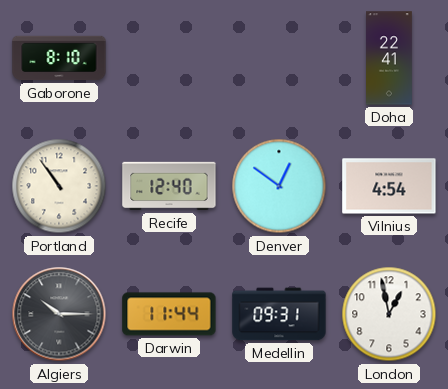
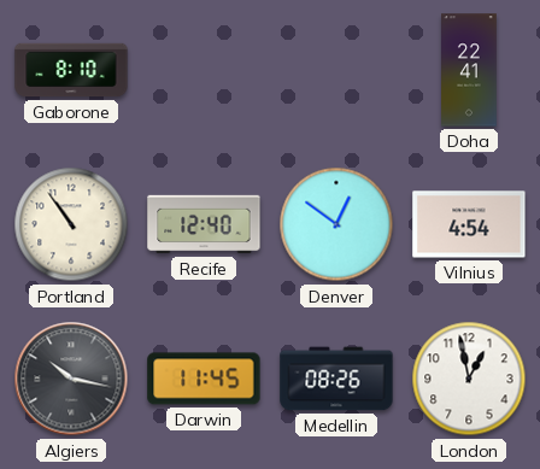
Algiers: 10:15 -> 10:17
Darwin: 11:44 -> 11:45
Medellin: 09:31 -> 08:26
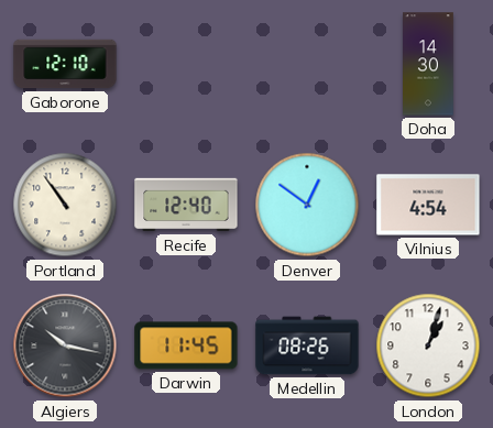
Gaborone: 8:10 -> 12:10
Doha: 22:41 -> 14:30
London: 12:58 -> 1:03
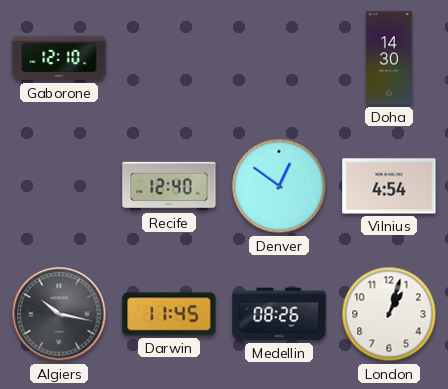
Portland: 10:54 -> none
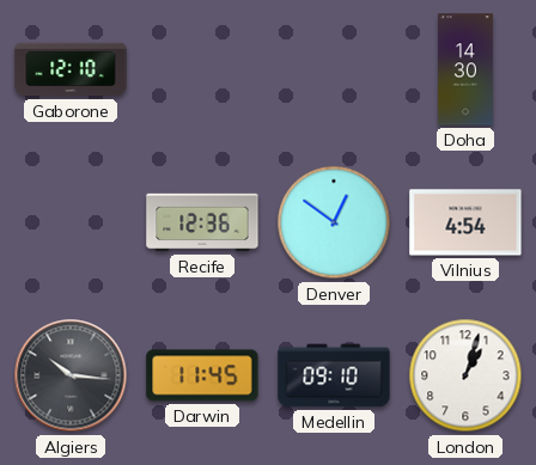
Recife: 12:40 -> 12:36
Algiers: 10:17 -> 10:16
Medellin: 08:26 -> 09:10
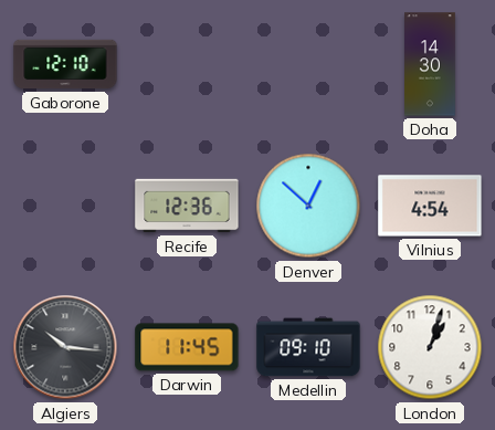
Denver: 12:51 -> 12:52
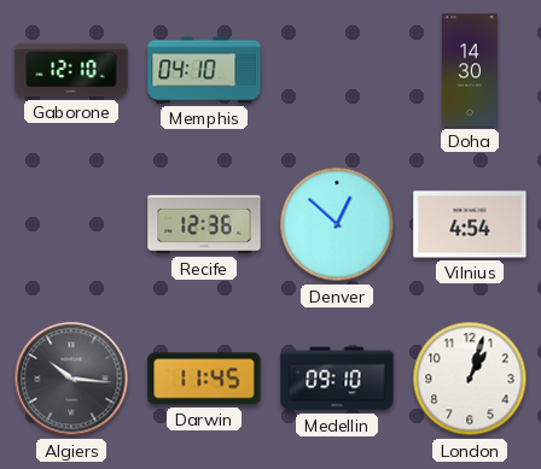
Memphis: none -> 04:10
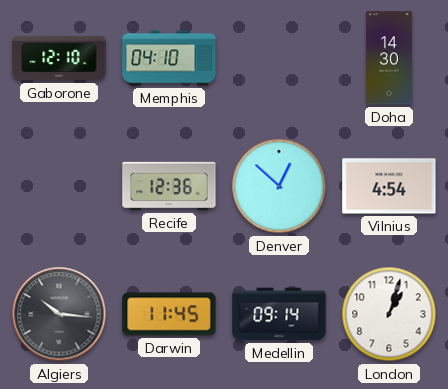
Medellin: 09:10 -> 09:14
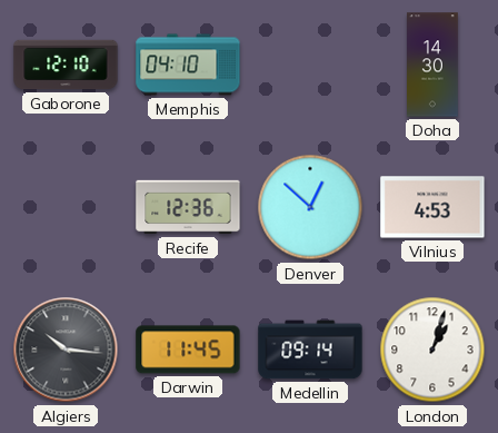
Vilnius: 4:54 -> 4:53
